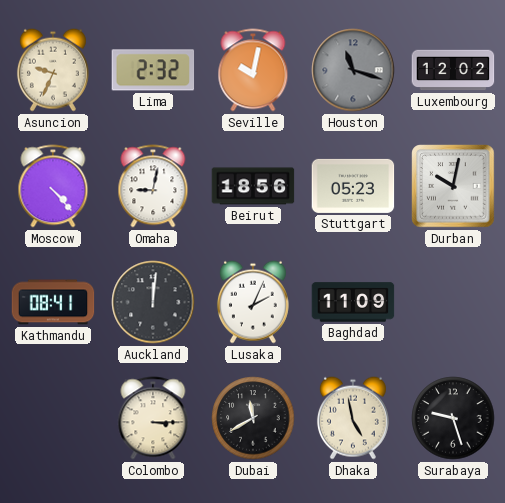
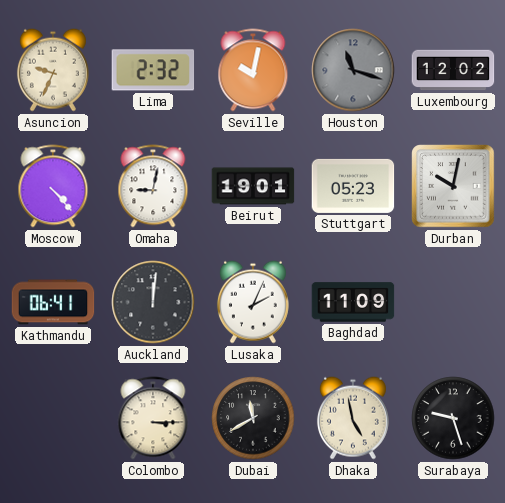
Beirut: 18:56 -> 19:01
Kathmandu: 08:41 -> 06:41
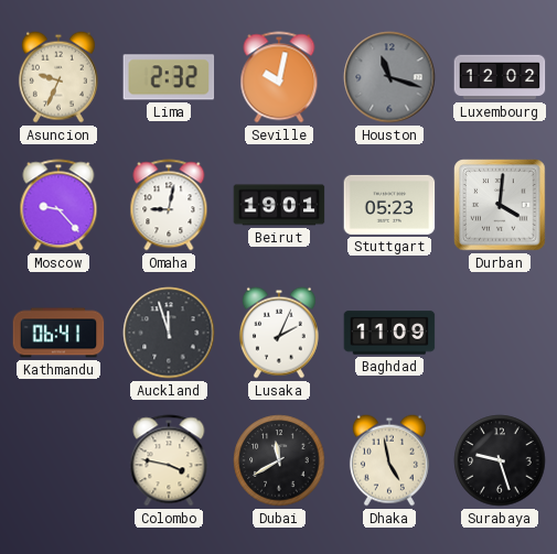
Moscow: 4:23 -> 9:23
Durban: 10:02 -> 4:01
Auckland: 12:01 -> 11:57
Colombo: 3:15 -> 3:47
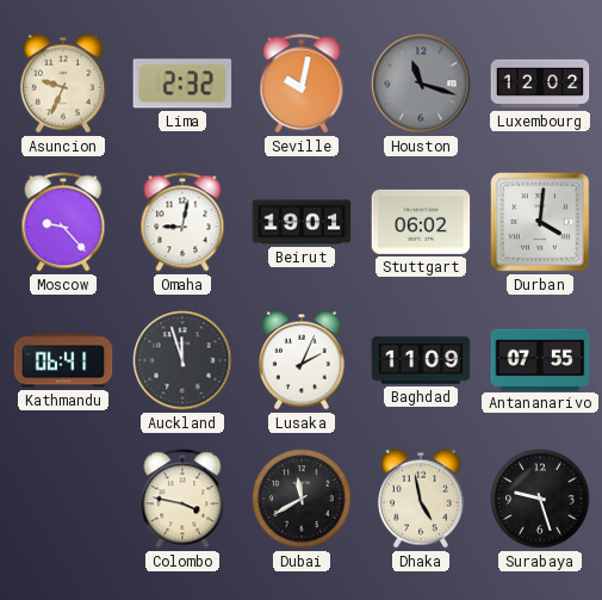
Stuttgart: 05:23 -> 06:02
Antananarivo: none -> 07:55
